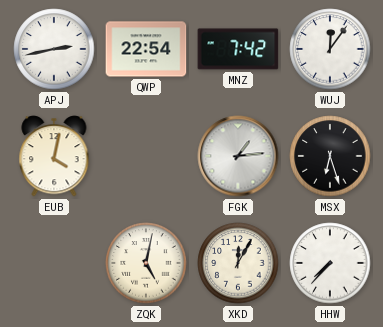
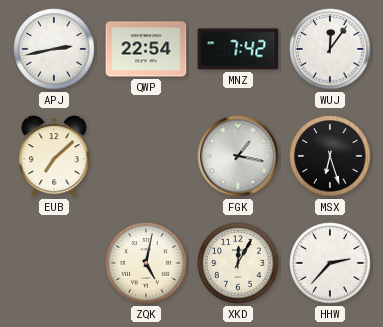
EUB: 4:02 -> 7:08
FGK: 1:14 -> 1:17
HHW: 7:37 -> 2:37
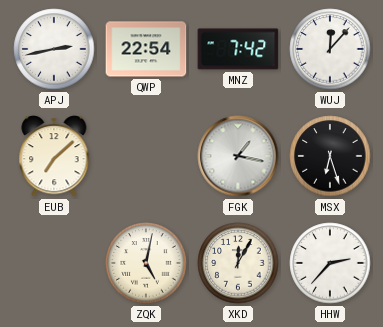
WUJ: 12:06 -> 12:07
